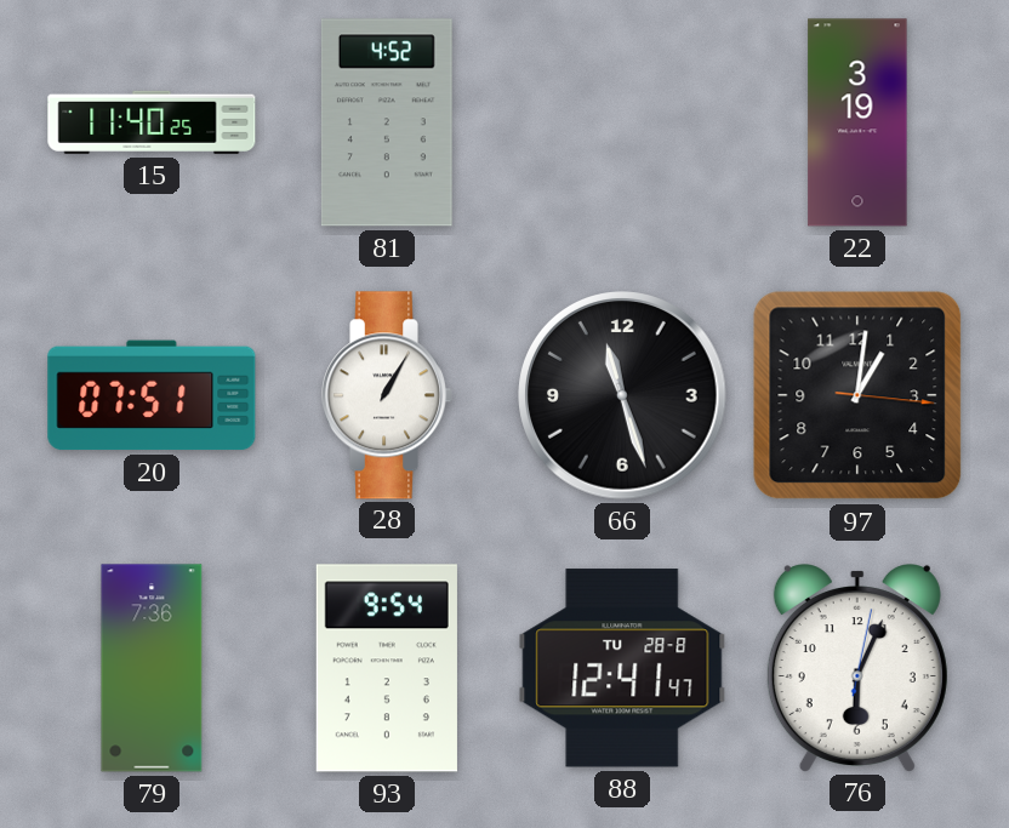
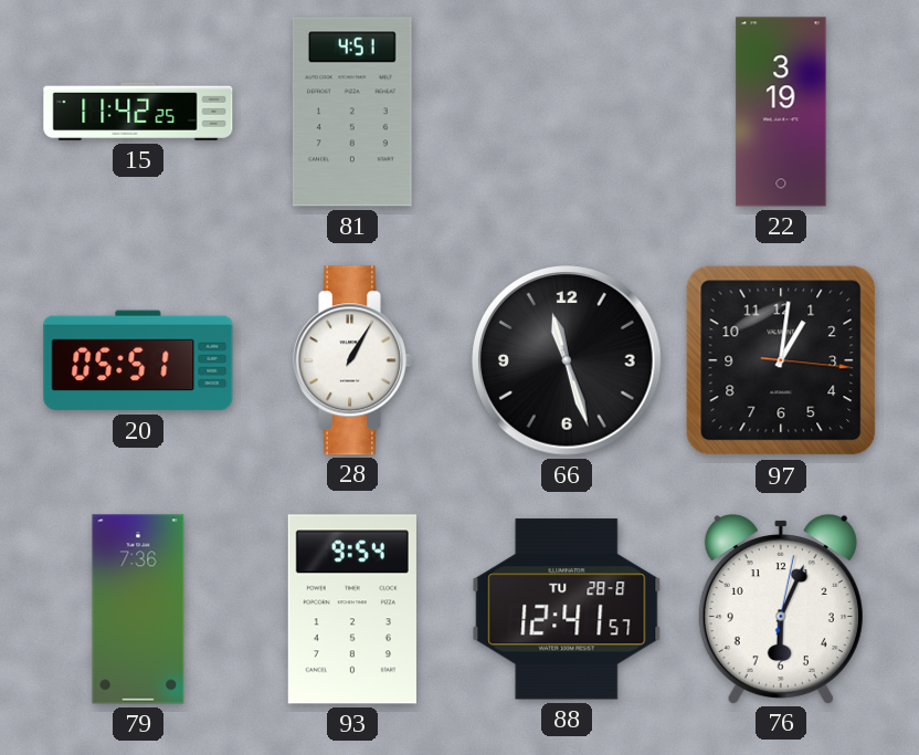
15: 11:40 -> 11:42
81: 4:52 -> 4:51
20: 07:51 -> 05:51
88: 12:41:47 -> 12:41:57
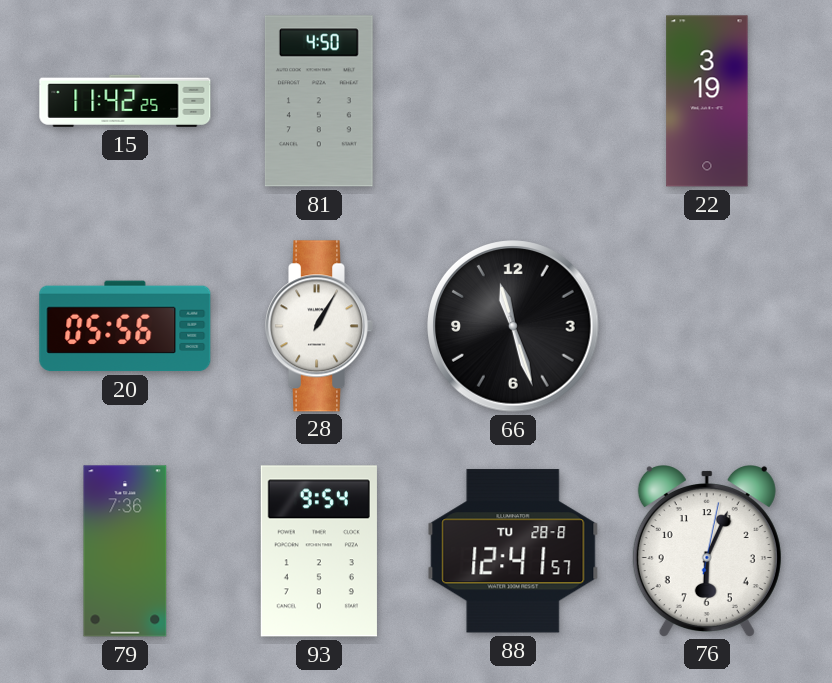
81: 4:51 -> 4:50
20: 05:51 -> 05:56
97: 1:01 -> none
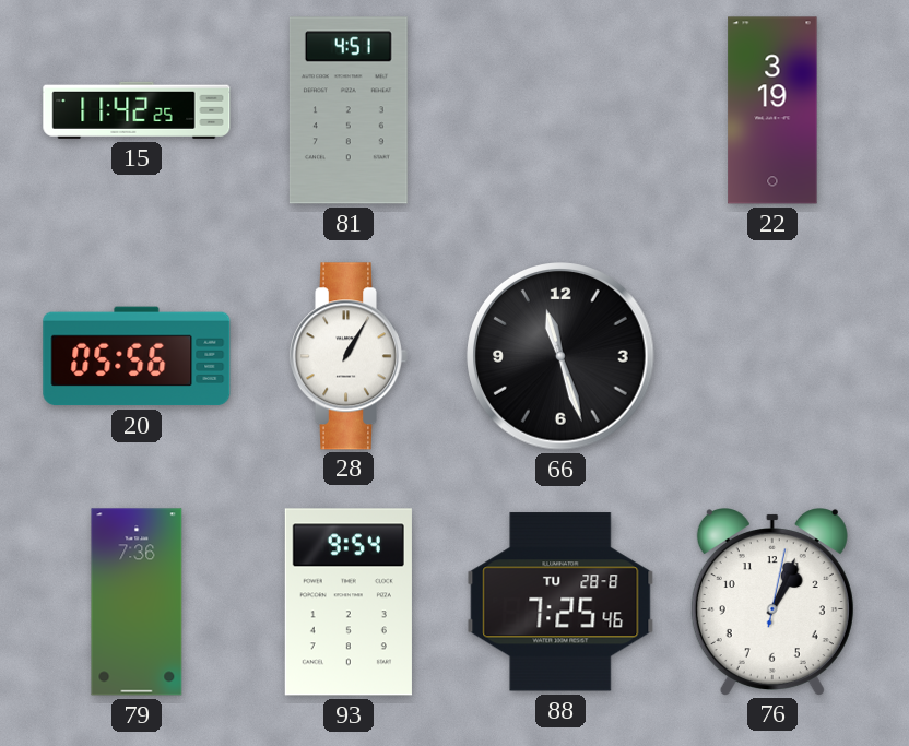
81: 4:50 -> 4:51
88: 12:41 -> 7:25
76: 6:04 -> 1:04
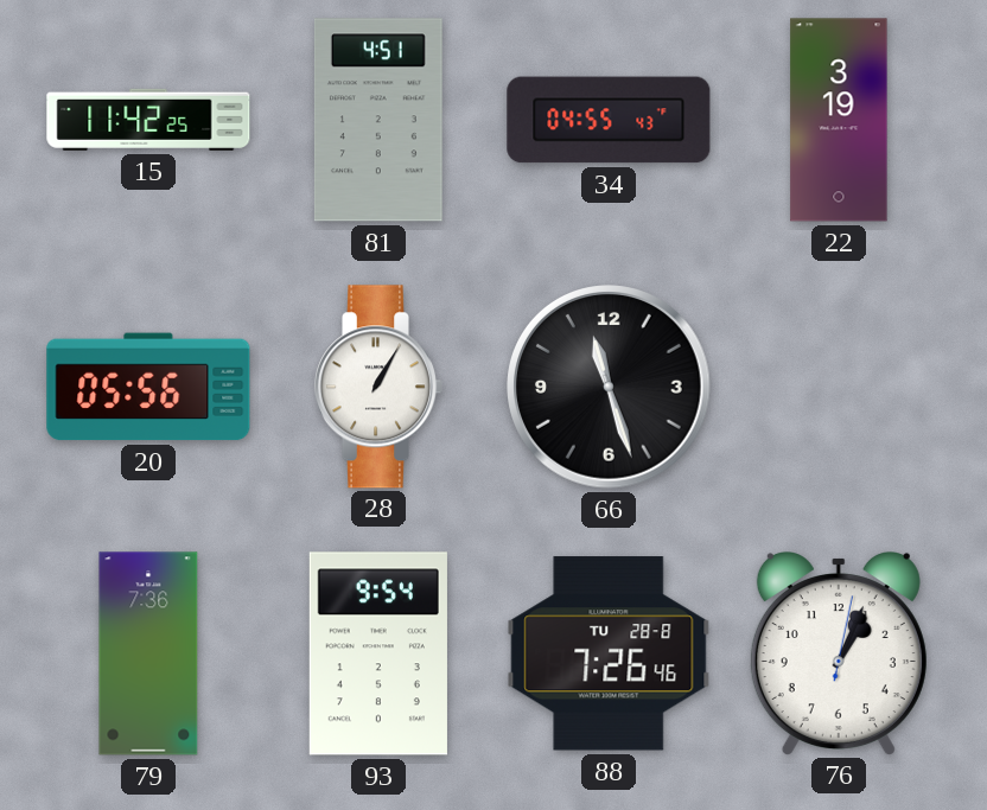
34: none -> 04:55
88: 7:25 -> 7:26
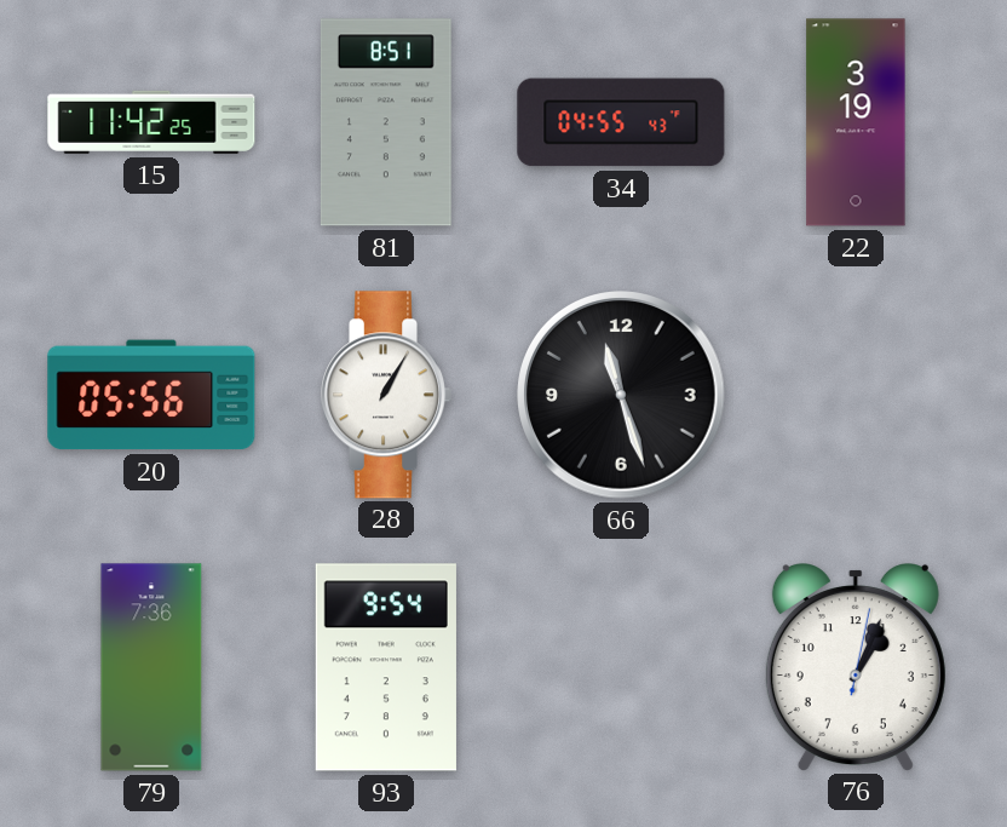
81: 4:51 -> 8:51
88: 7:26 -> none
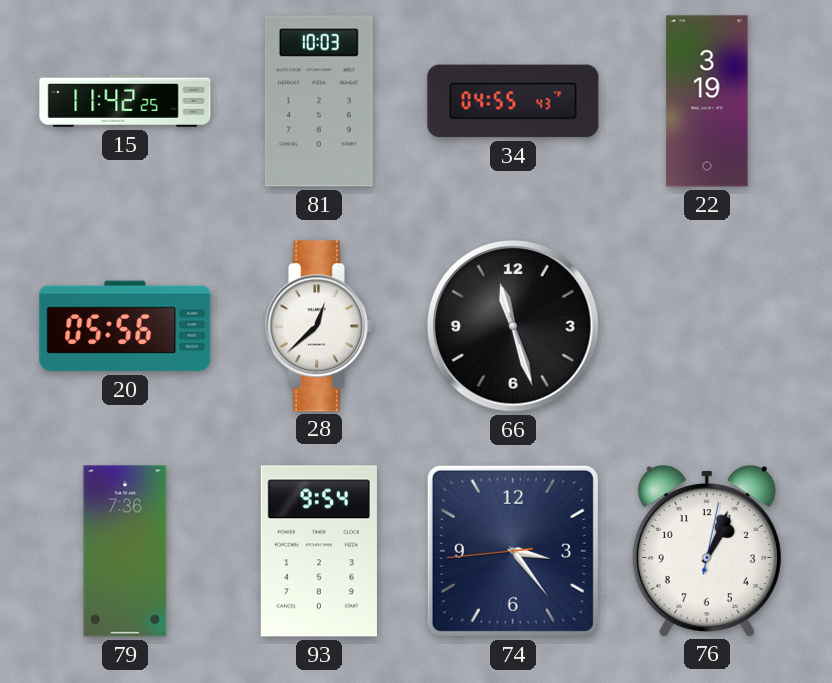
81: 8:51 -> 10:03
28: 1:05 -> 12:38
74: none -> 3:23
